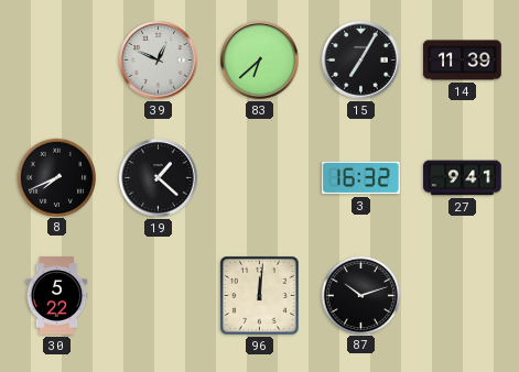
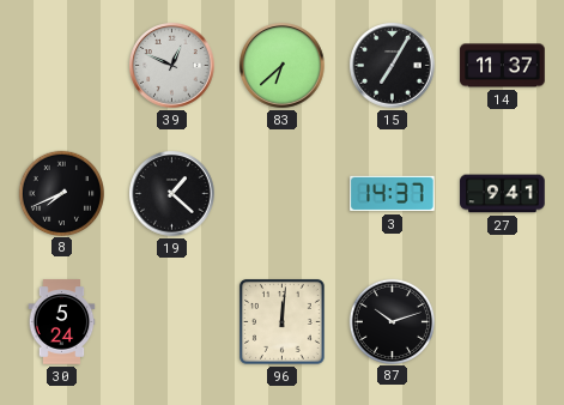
14: 11:39 -> 11:37
3: 16:32 -> 14:37
30: 5:22 -> 5:24
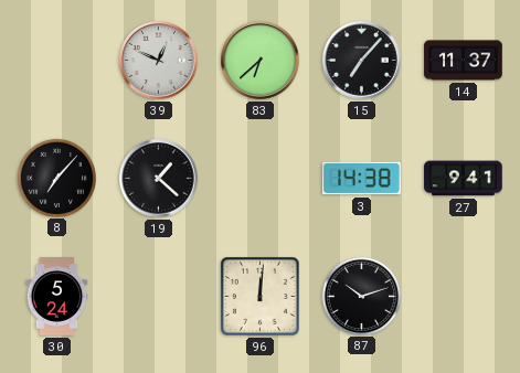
15: 7:05 -> 7:07
8: 7:41 -> 7:07
3: 14:37 -> 14:38
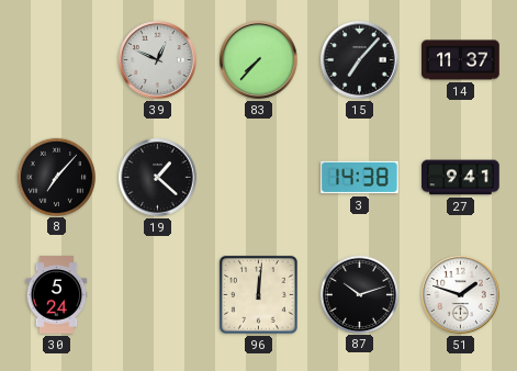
83: 6:38 -> 7:37
51: none -> 1:48
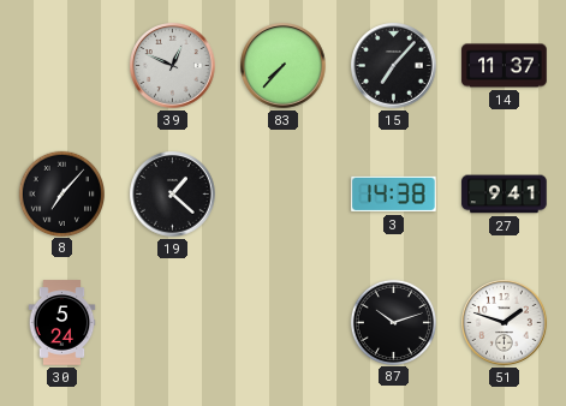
96: 12:01 -> none
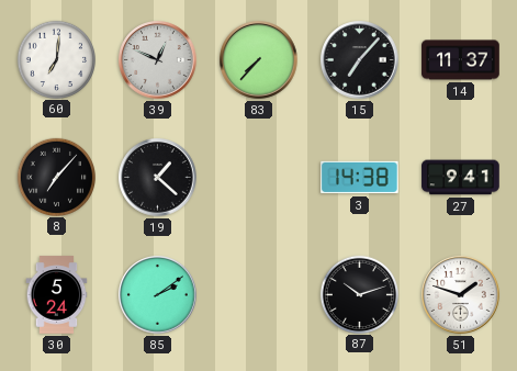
60: none -> 7:01
85: none -> 2:09
